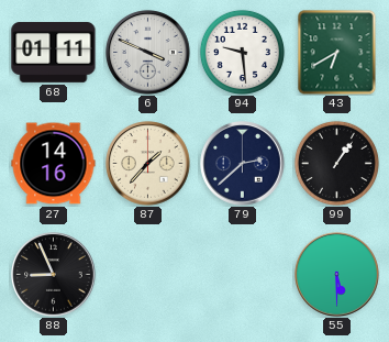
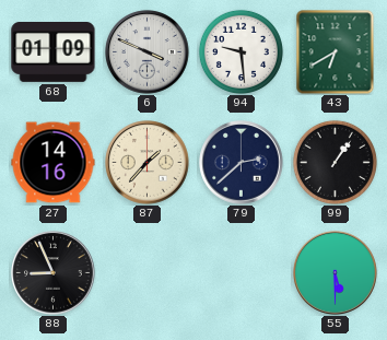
68: 01:11 -> 01:09
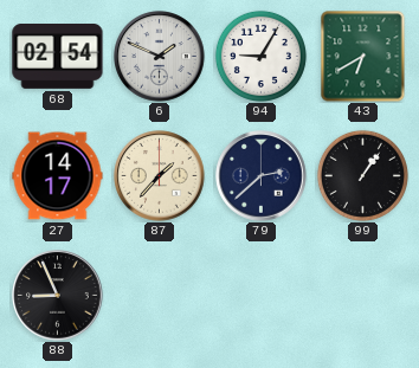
68: 01:09 -> 02:54
6: 3:49 -> 1:49
94: 9:29 -> 9:05
27: 14:16 -> 14:17
55: 5:30 -> none
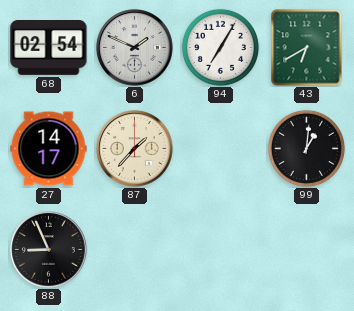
94: 9:05 -> 7:05
79: 2:38 -> none
99: 1:06 -> 1:01
